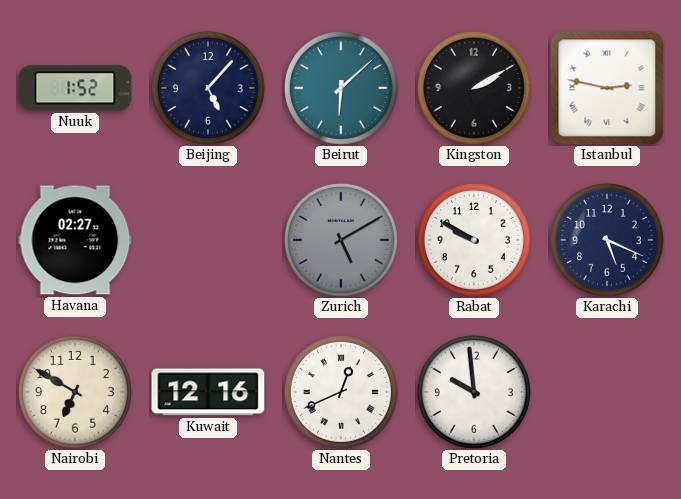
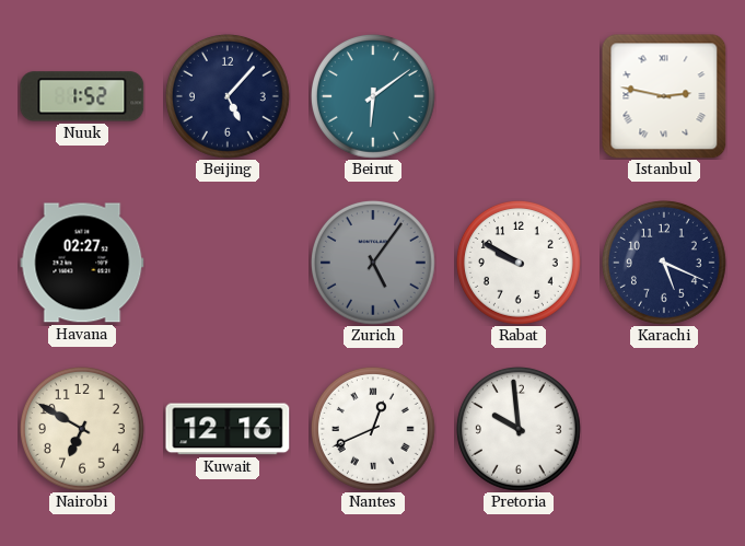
Beirut: 6:08 -> 6:09
Kingston: 2:10 -> none
Zurich: 5:10 -> 5:06
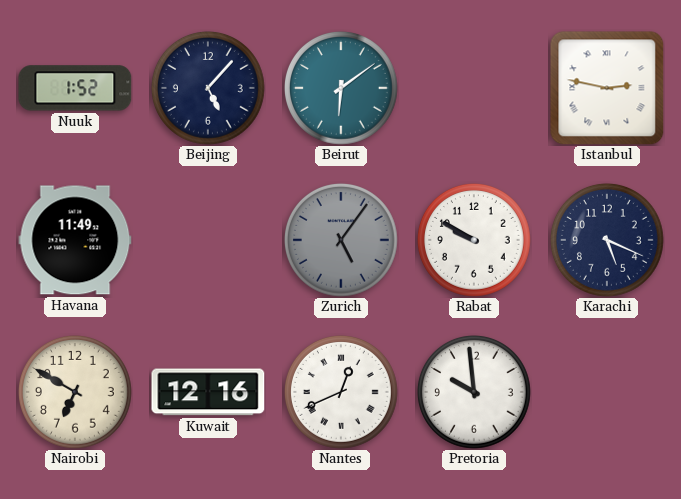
Havana: 02:27 -> 11:49
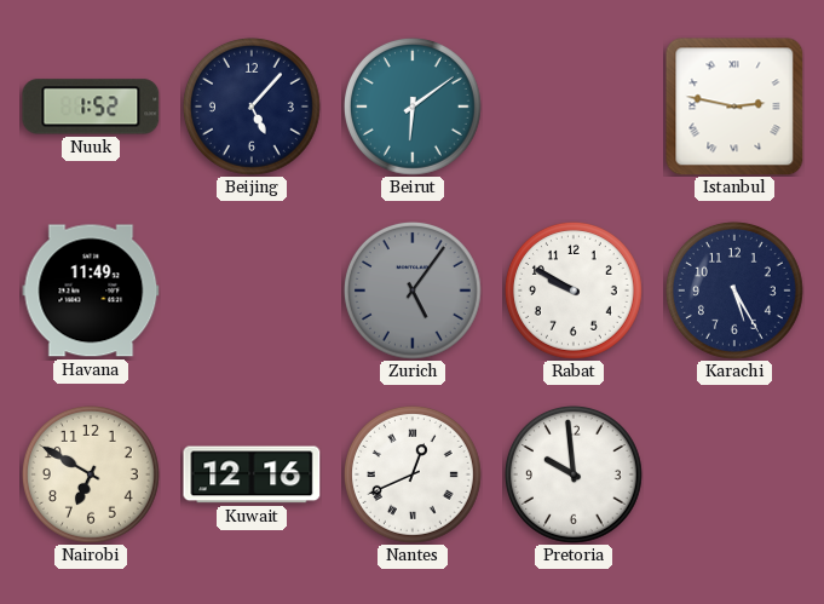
Karachi: 5:19 -> 5:25
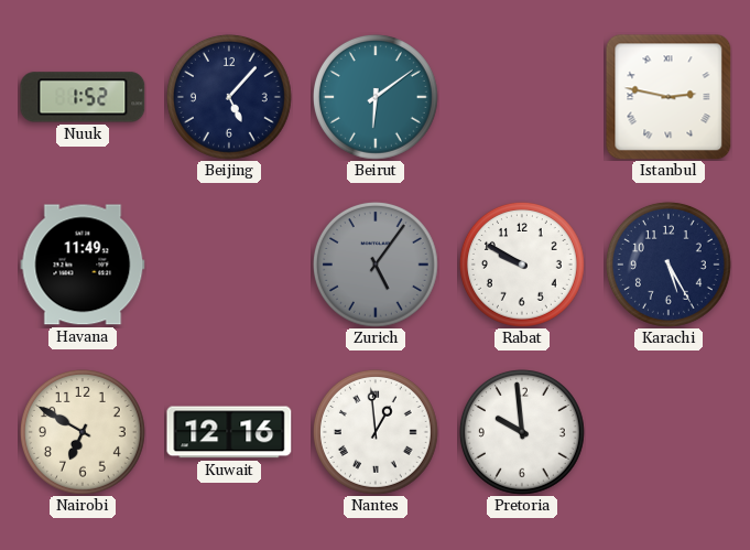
Nantes: 12:41 -> 12:59
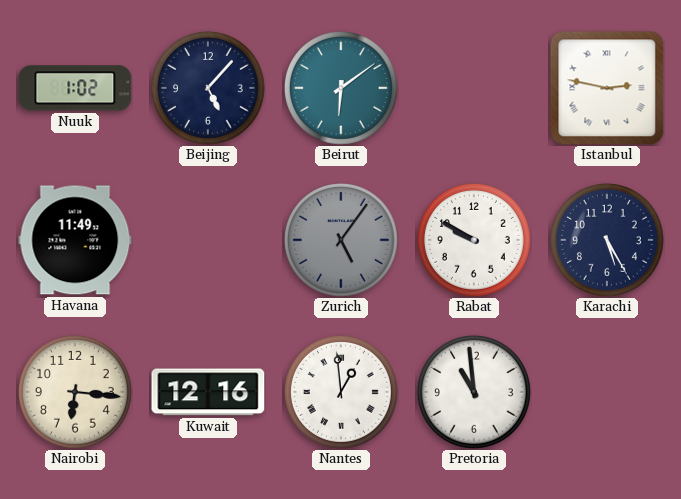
Nuuk: 1:52 -> 1:02
Nairobi: 6:50 -> 6:16
Pretoria: 9:59 -> 10:59
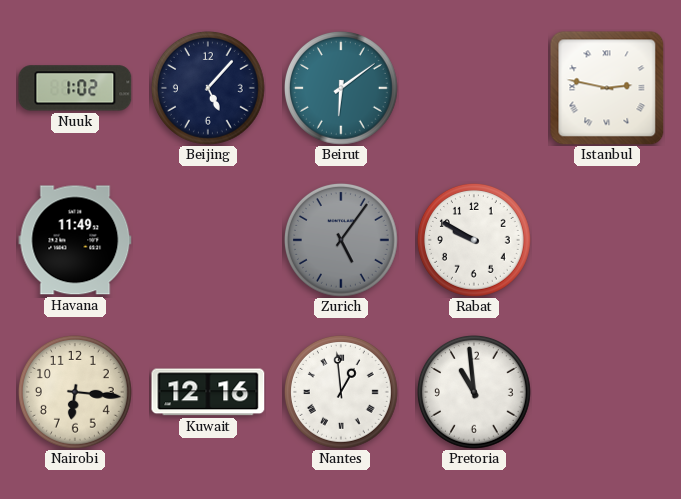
Karachi: 5:25 -> none
